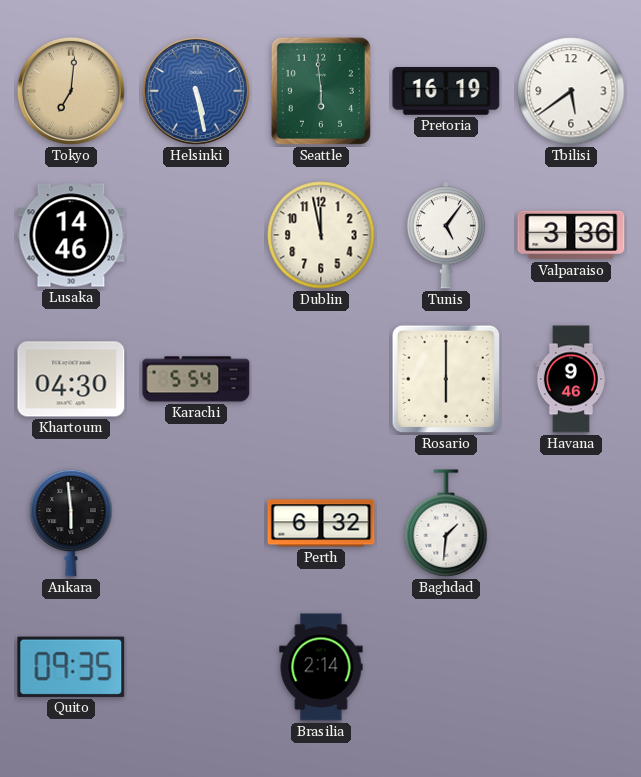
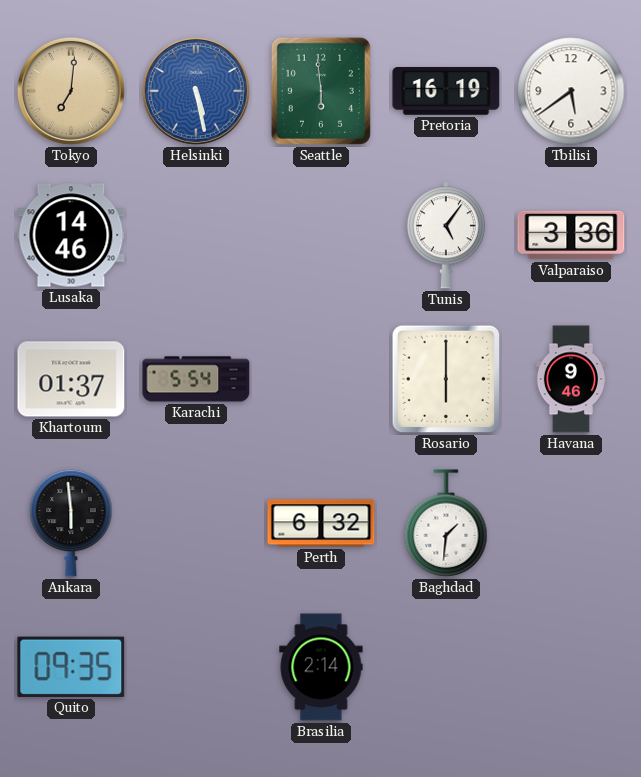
Dublin: 11:58 -> none
Khartoum: 04:30 -> 01:37
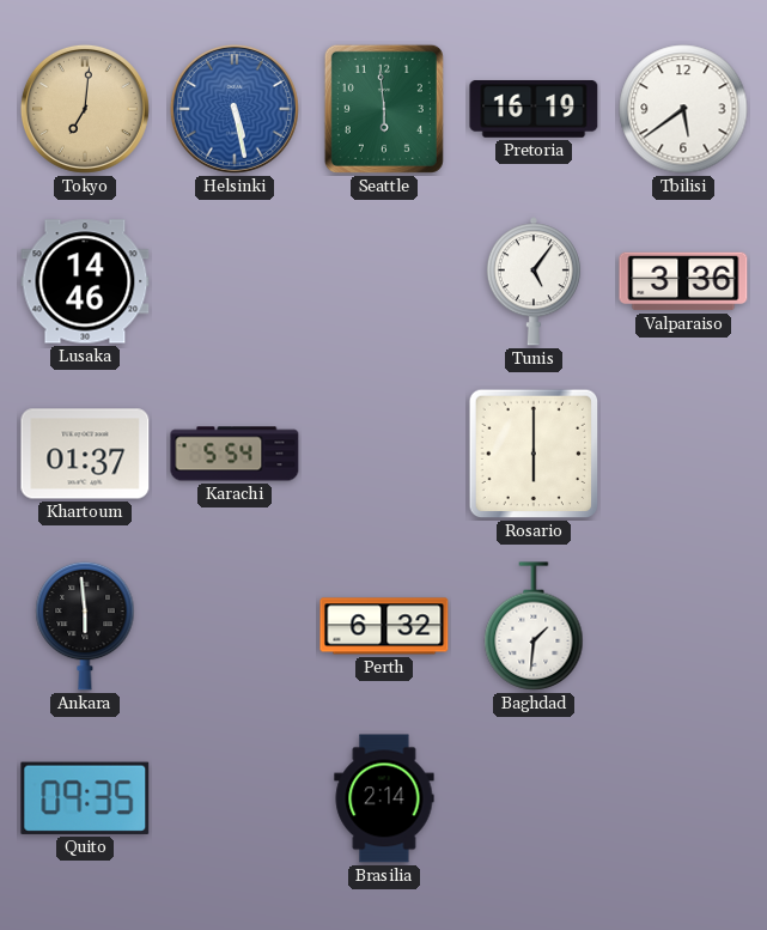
Havana: 9:46 -> none
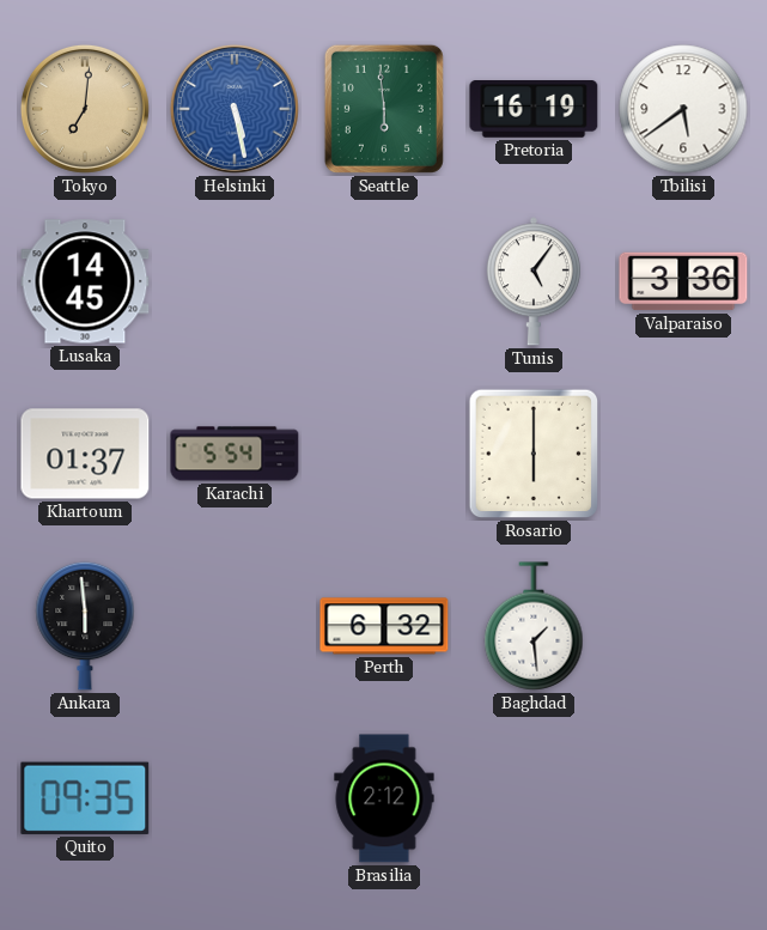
Lusaka: 14:46 -> 14:45
Baghdad: 1:31 -> 1:29
Brasilia: 2:14 -> 2:12
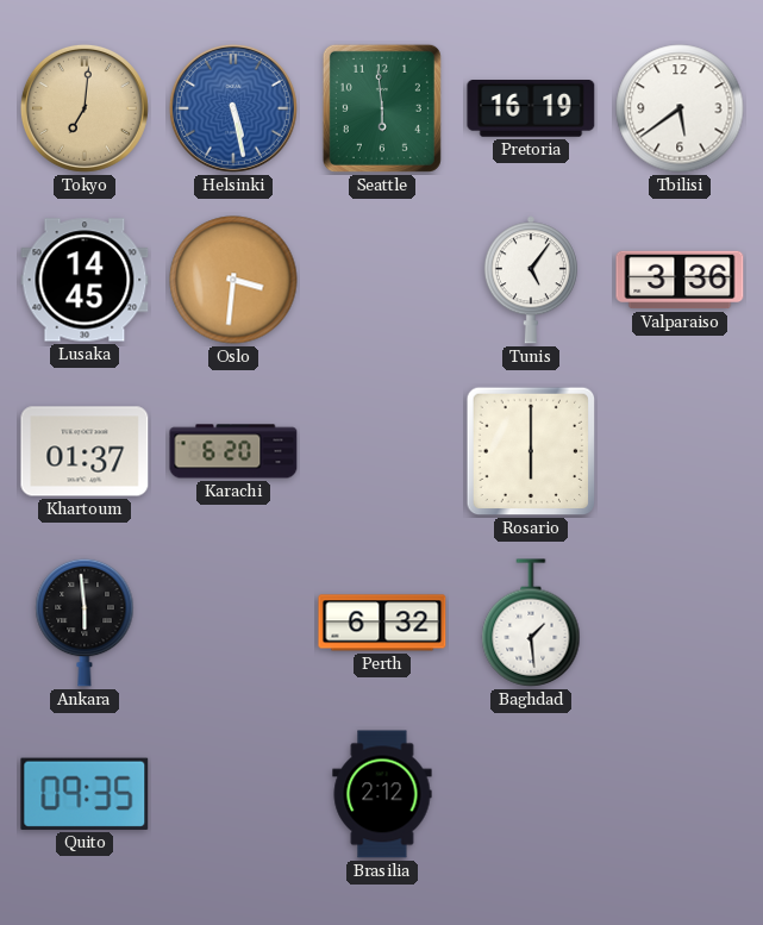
Oslo: none -> 3:31
Karachi: 5:54 -> 6:20
